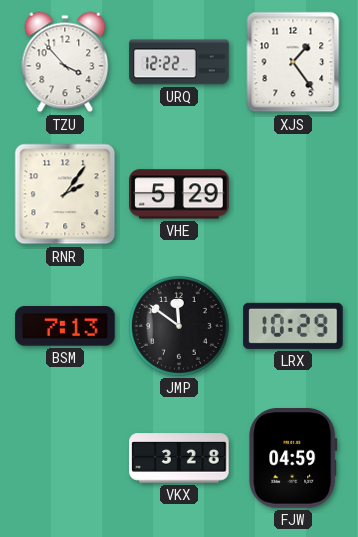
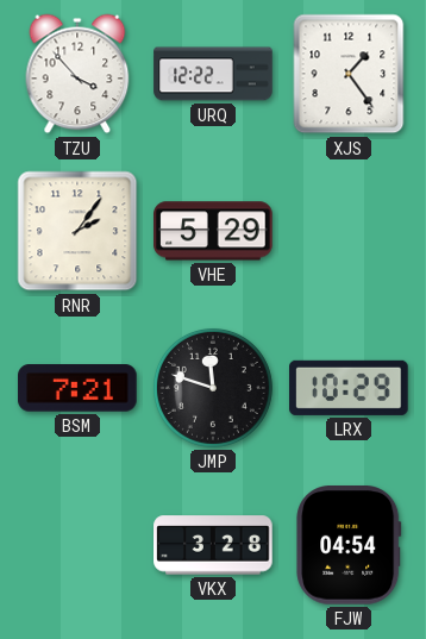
BSM: 7:13 -> 7:21
JMP: 11:51 -> 11:48
FJW: 04:59 -> 04:54
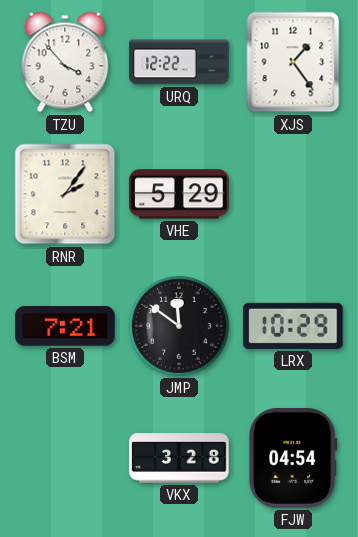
JMP: 11:48 -> 11:51
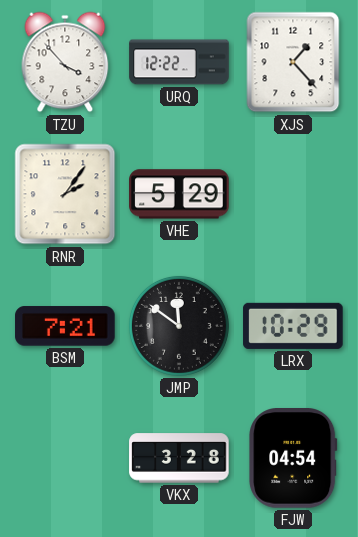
XJS: 1:24 -> 1:23
